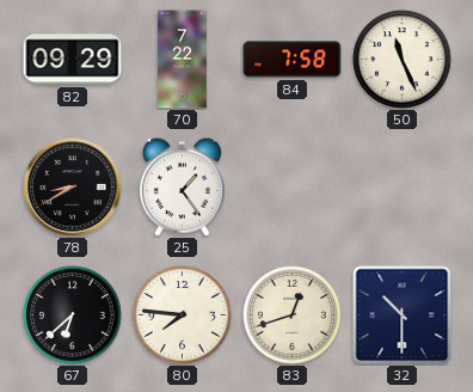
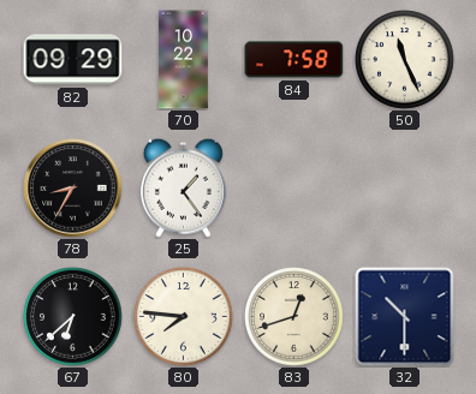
70: 7:22 -> 10:22
78: 8:40 -> 8:35
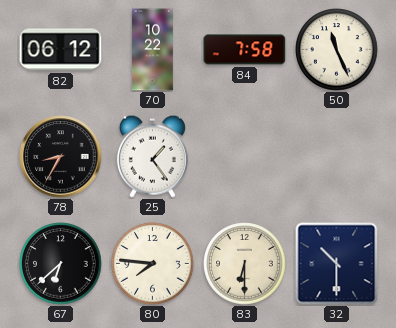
82: 09:29 -> 06:12
83: 12:42 -> 6:30
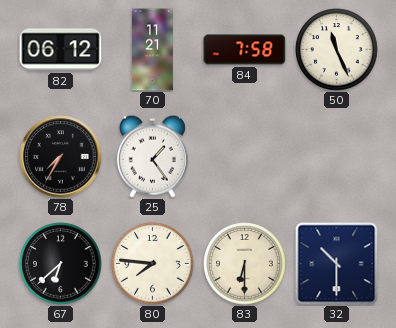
70: 10:22 -> 11:21
78: 8:35 -> 7:35
